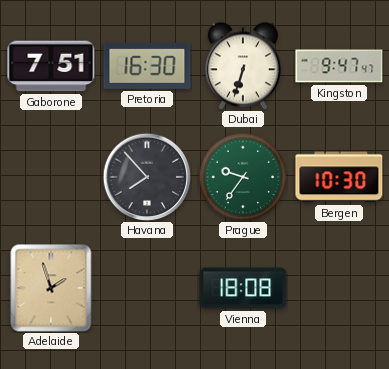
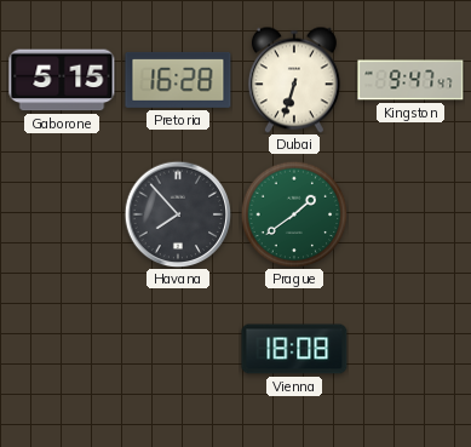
Gaborone: 7:51 -> 5:15
Pretoria: 16:30 -> 16:28
Prague: 9:36 -> 1:39
Bergen: 10:30 -> none
Adelaide: 1:57 -> none
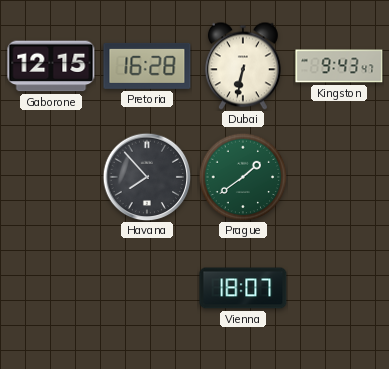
Gaborone: 5:15 -> 12:15
Dubai: 6:33 -> 6:32
Kingston: 9:47 -> 9:43
Vienna: 18:08 -> 18:07
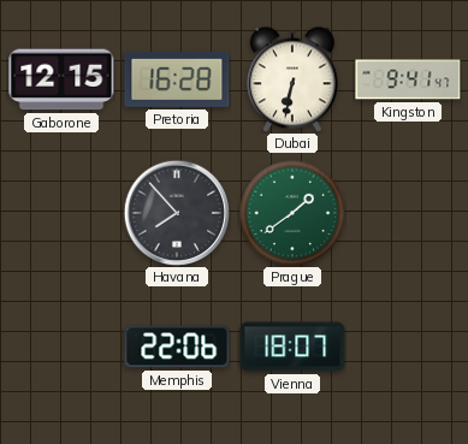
Kingston: 9:43 -> 9:41
Memphis: none -> 22:06
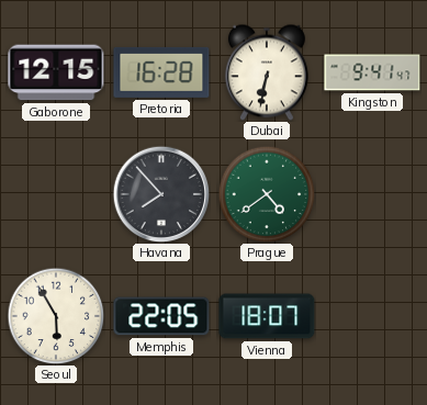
Prague: 1:39 -> 4:39
Seoul: none -> 5:55
Memphis: 22:06 -> 22:05
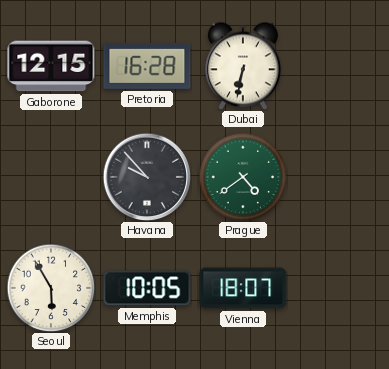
Kingston: 9:41 -> none
Havana: 7:53 -> 9:53
Memphis: 22:05 -> 10:05
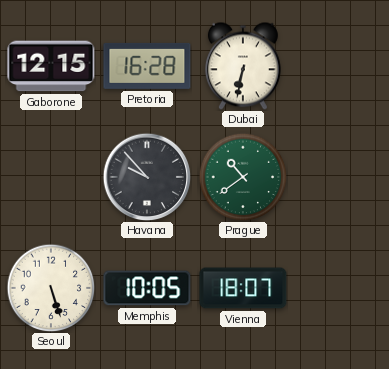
Prague: 4:39 -> 10:39
Seoul: 5:55 -> 5:27
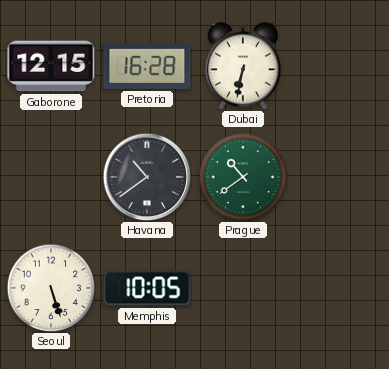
Havana: 9:53 -> 10:39
Vienna: 18:07 -> none
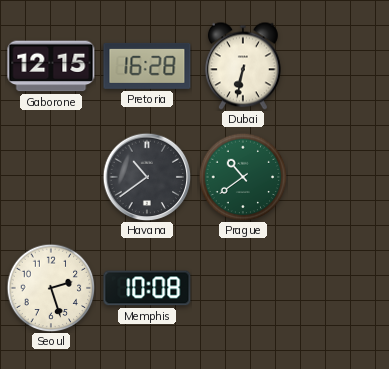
Seoul: 5:27 -> 2:27
Memphis: 10:05 -> 10:08
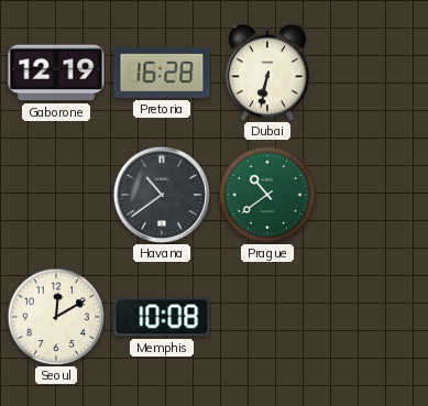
Gaborone: 12:15 -> 12:19
Seoul: 2:27 -> 12:10
